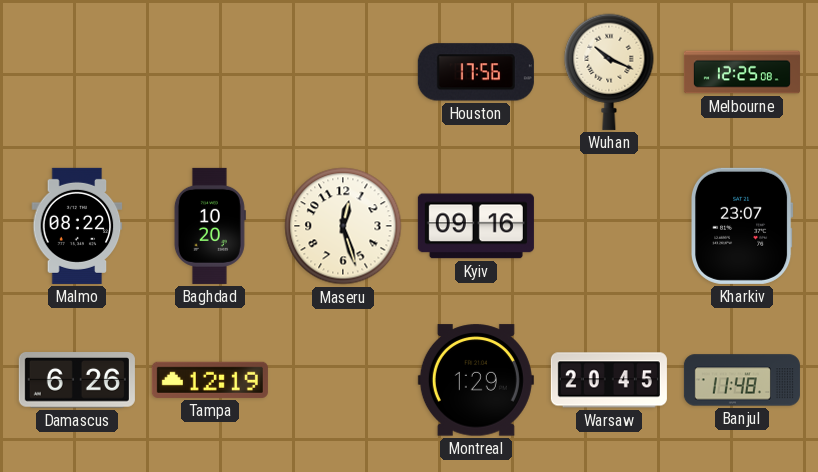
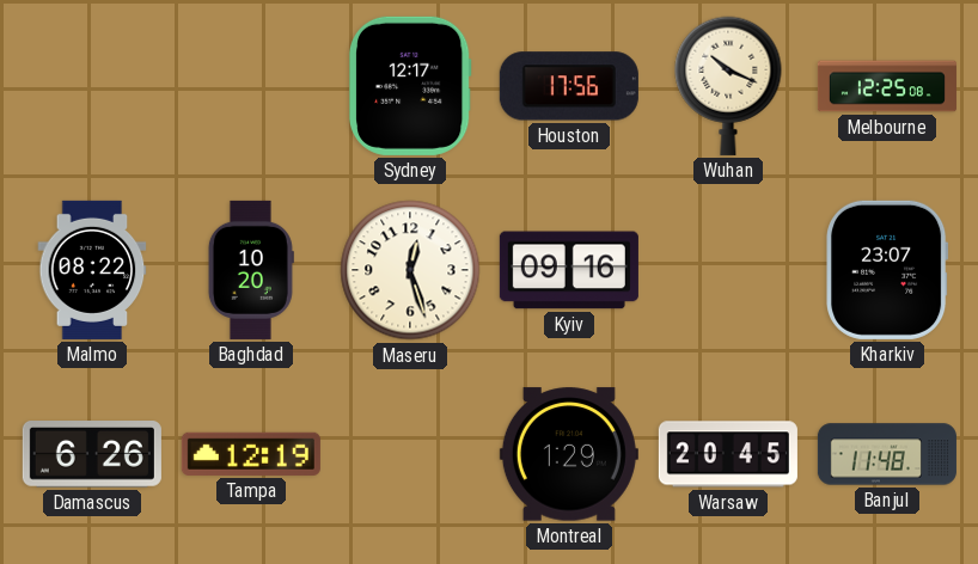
Sydney: none -> 12:17
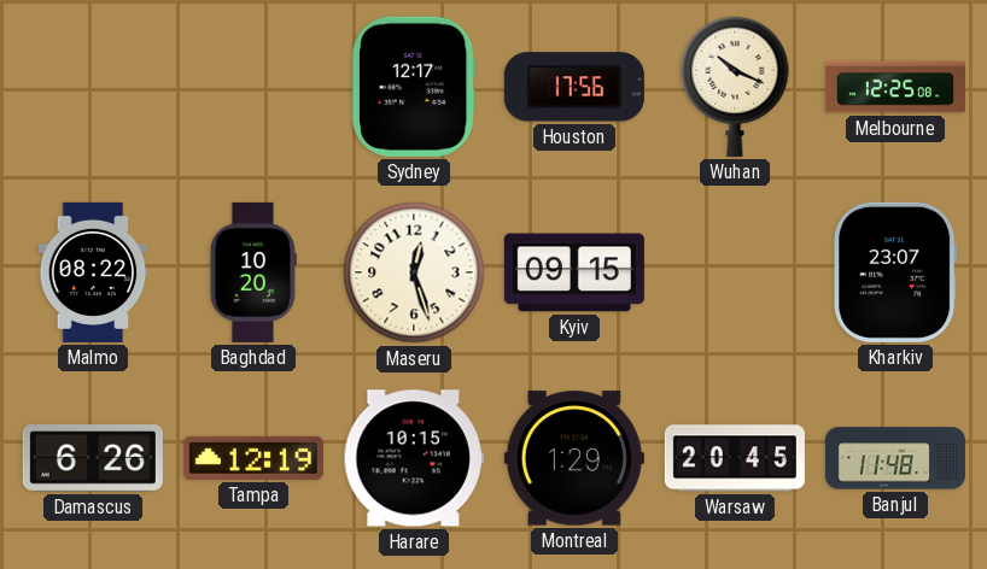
Kyiv: 09:16 -> 09:15
Harare: none -> 10:15
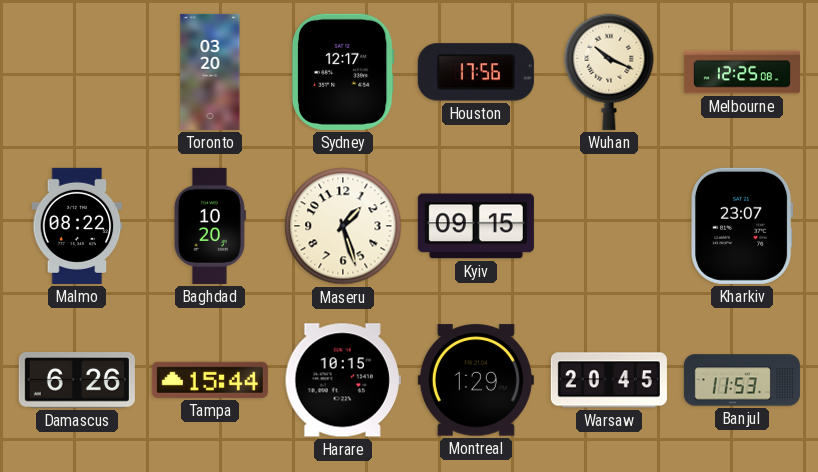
Toronto: none -> 03:20
Maseru: 12:27 -> 1:27
Tampa: 12:19 -> 15:44
Banjul: 11:48 -> 11:53
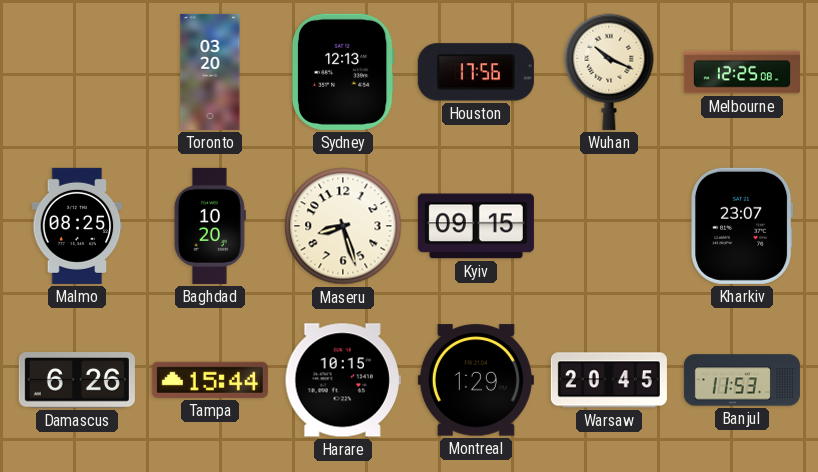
Sydney: 12:17 -> 12:13
Malmo: 08:22 -> 08:25
Maseru: 1:27 -> 8:27
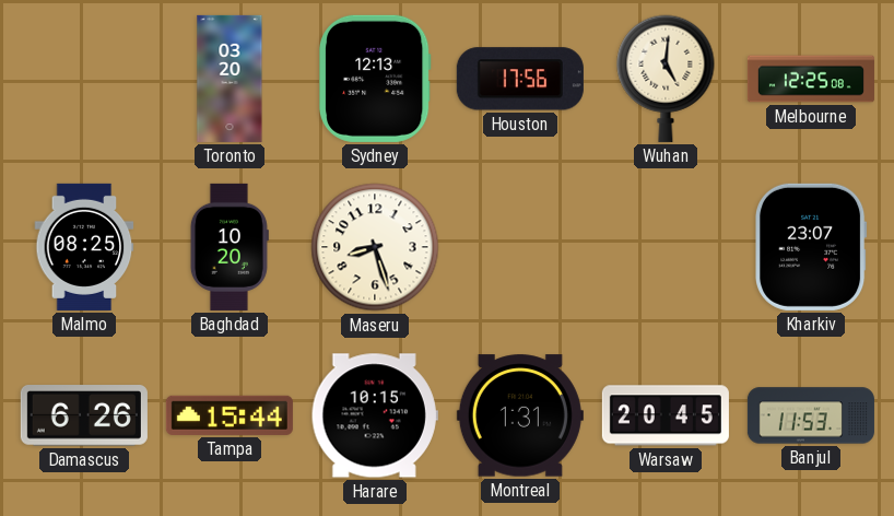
Wuhan: 10:19 -> 5:01
Kyiv: 09:15 -> none
Montreal: 1:29 -> 1:31
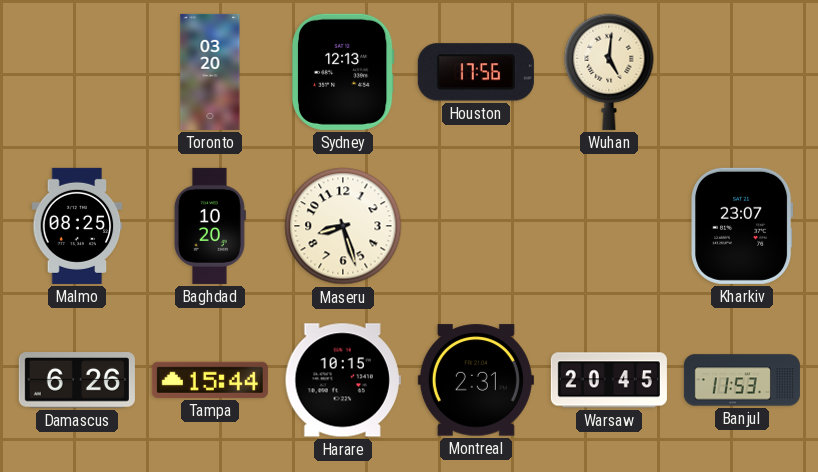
Melbourne: 12:25 -> none
Montreal: 1:31 -> 2:31
